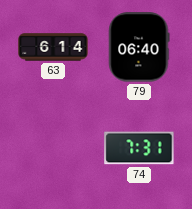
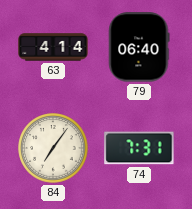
63: 6:14 -> 4:14
84: none -> 7:06
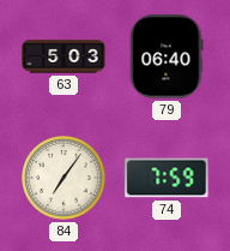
63: 4:14 -> 5:03
74: 7:31 -> 7:59
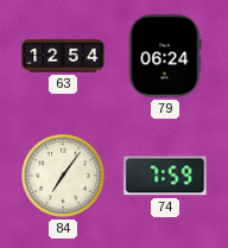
63: 5:03 -> 12:54
79: 06:40 -> 06:24
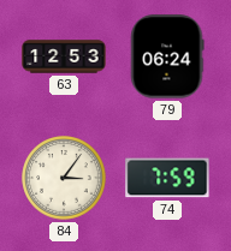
63: 12:54 -> 12:53
84: 7:06 -> 3:06
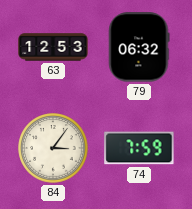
79: 06:24 -> 06:32
